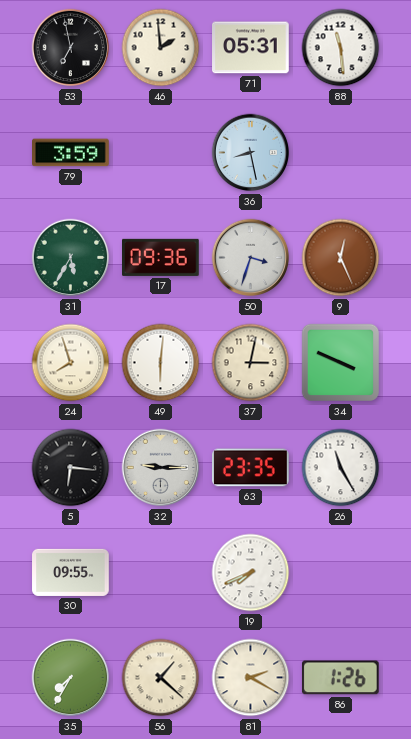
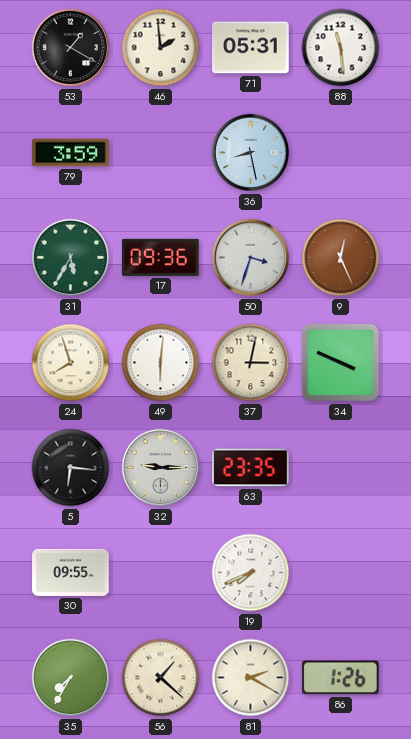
53: 6:58 -> 1:20
26: 11:25 -> none
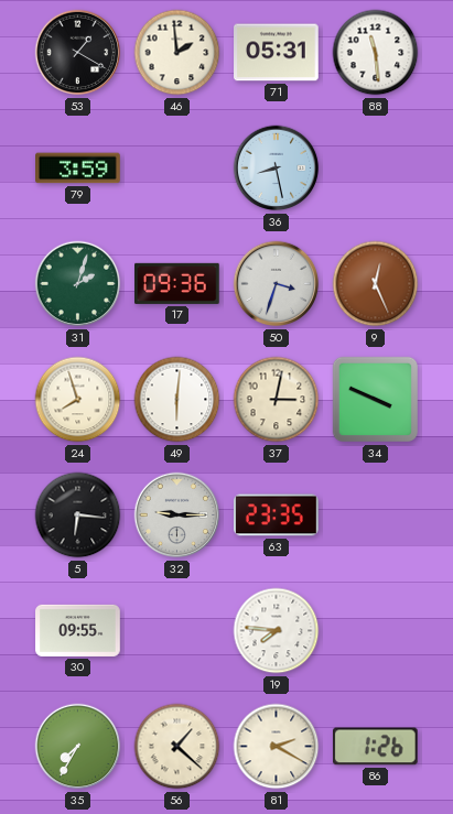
31: 5:35 -> 2:03
19: 7:41 -> 7:46
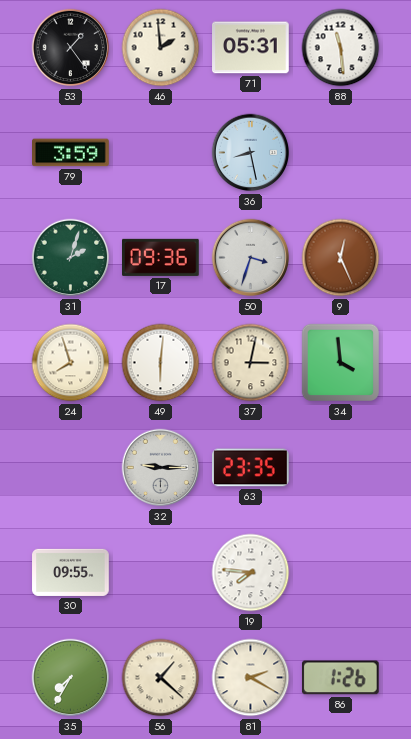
53: 1:20 -> 1:24
34: 3:49 -> 3:59
5: 6:16 -> none
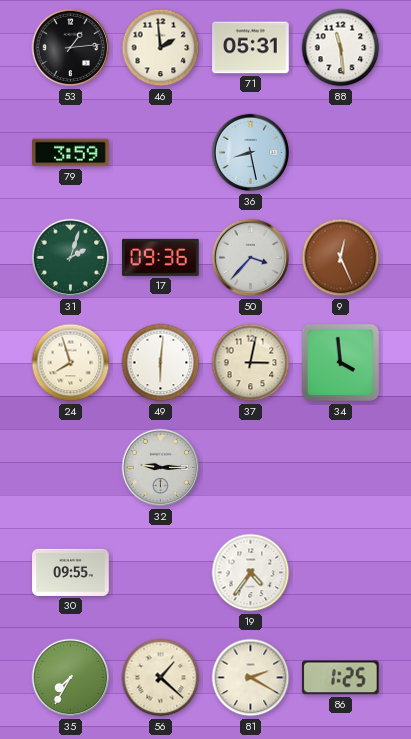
53: 1:24 -> 1:14
50: 3:33 -> 3:37
63: 23:35 -> none
19: 7:46 -> 4:36
86: 1:26 -> 1:25
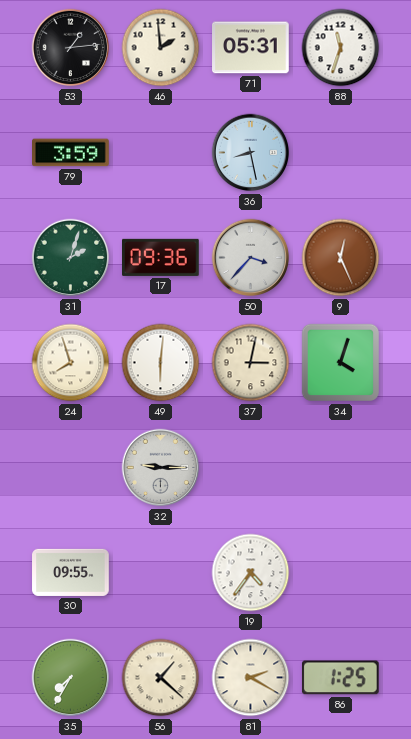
88: 11:29 -> 11:33
34: 3:59 -> 4:03
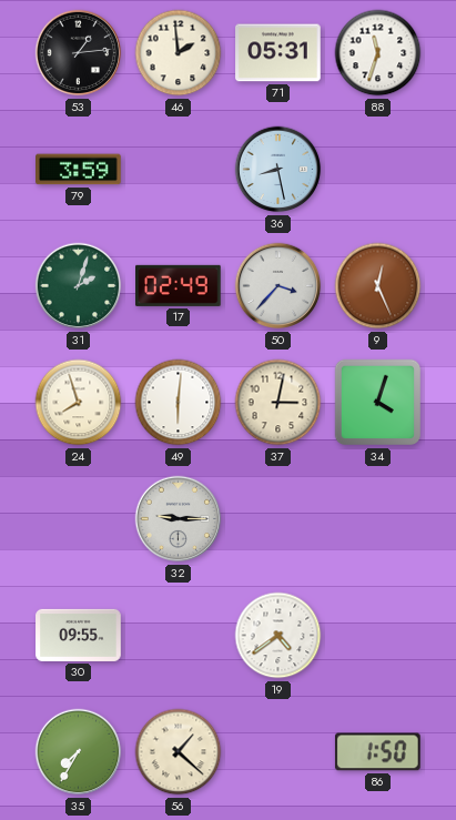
17: 09:36 -> 02:49
19: 4:36 -> 4:39
81: 2:20 -> none
86: 1:25 -> 1:50
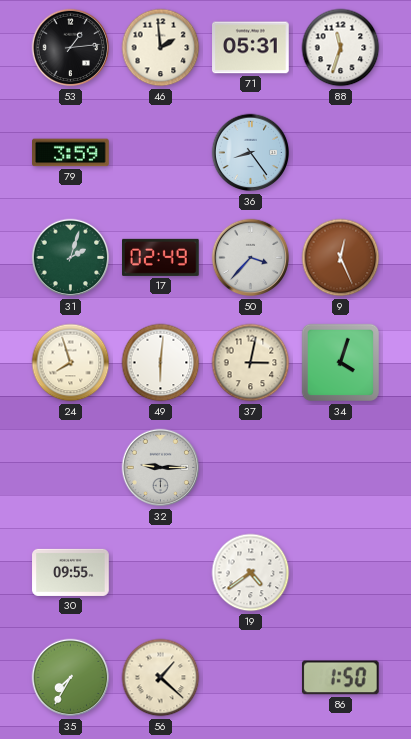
36: 8:28 -> 8:24
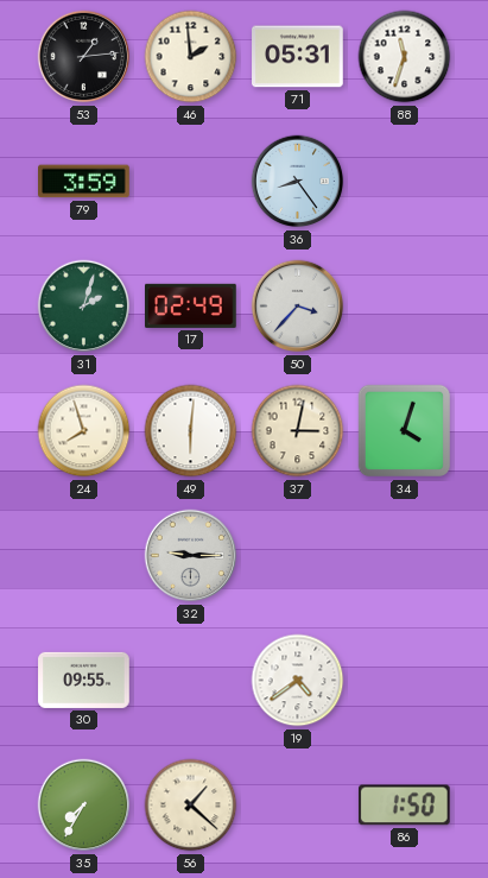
9: 12:26 -> none
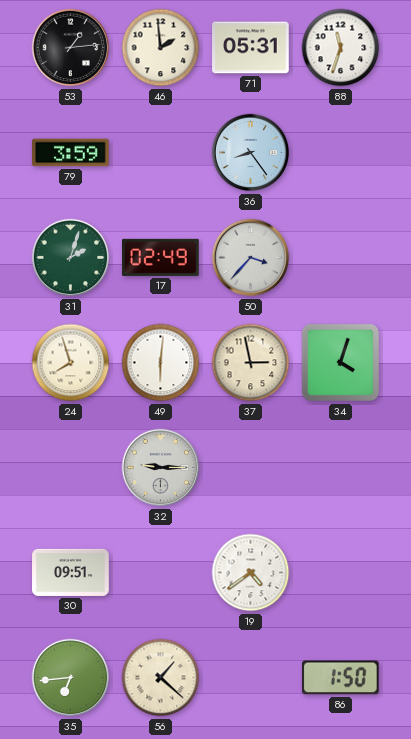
37: 3:02 -> 2:58
30: 09:55 -> 09:51
35: 7:35 -> 6:44
